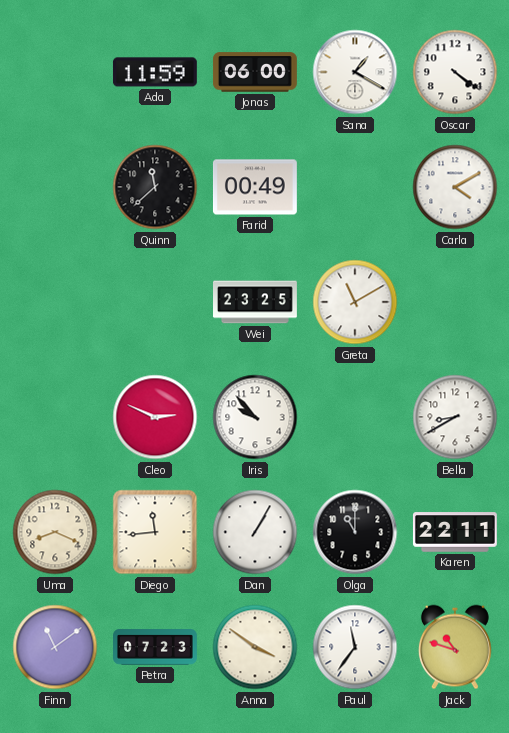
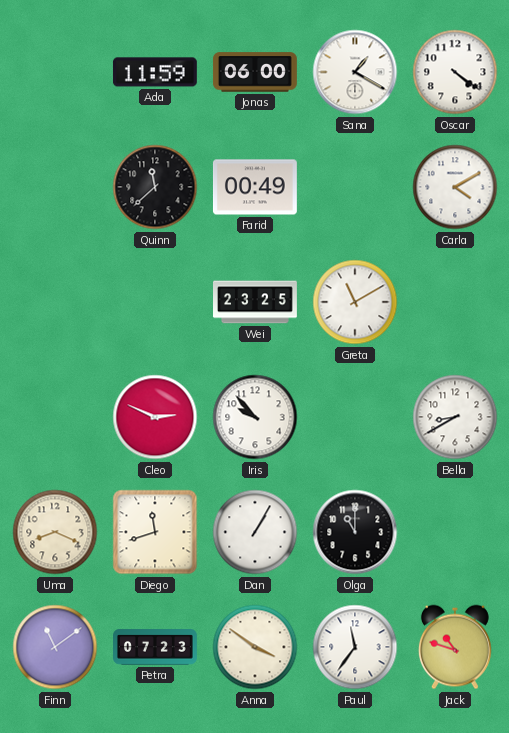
Diego: 11:44 -> 11:42
Karen: 22:11 -> none
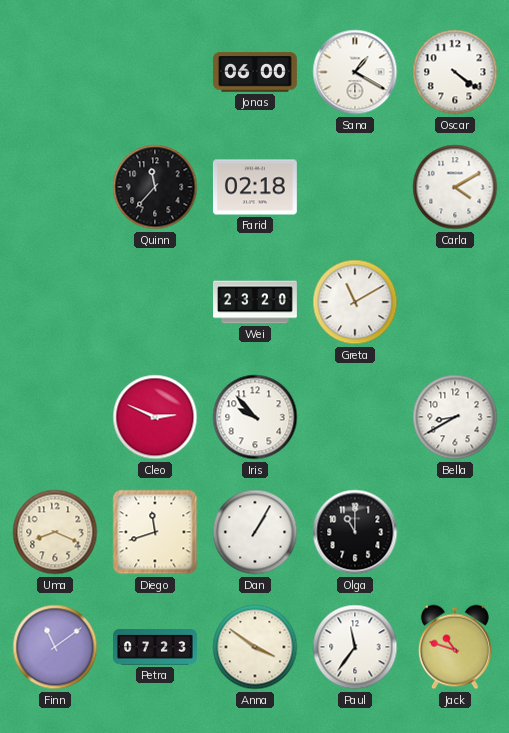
Ada: 11:59 -> none
Quinn: 11:38 -> 11:37
Farid: 00:49 -> 02:18
Wei: 23:25 -> 23:20
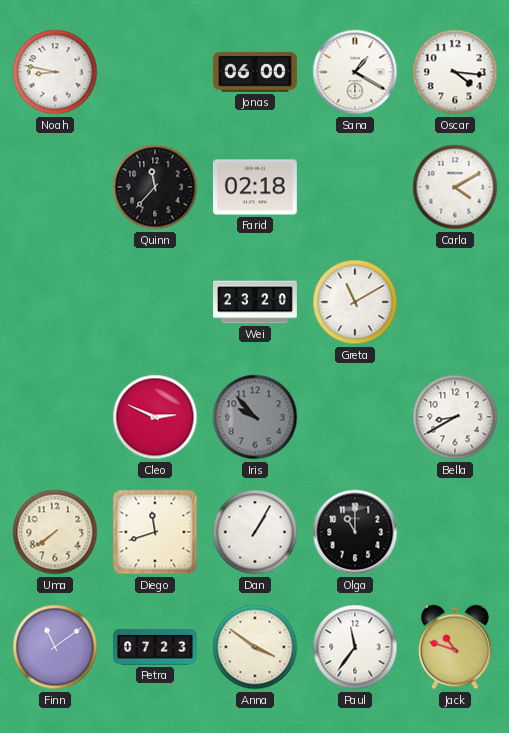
Noah: none -> 8:47
Oscar: 4:21 -> 4:16
Iris dial: white -> grey
Uma: 8:19 -> 7:39
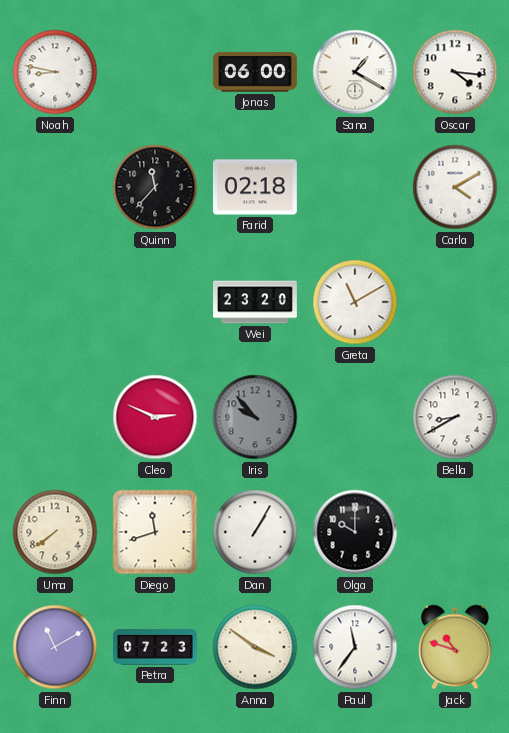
Olga: 11:00 -> 10:00
Finn: 11:09 -> 11:10
